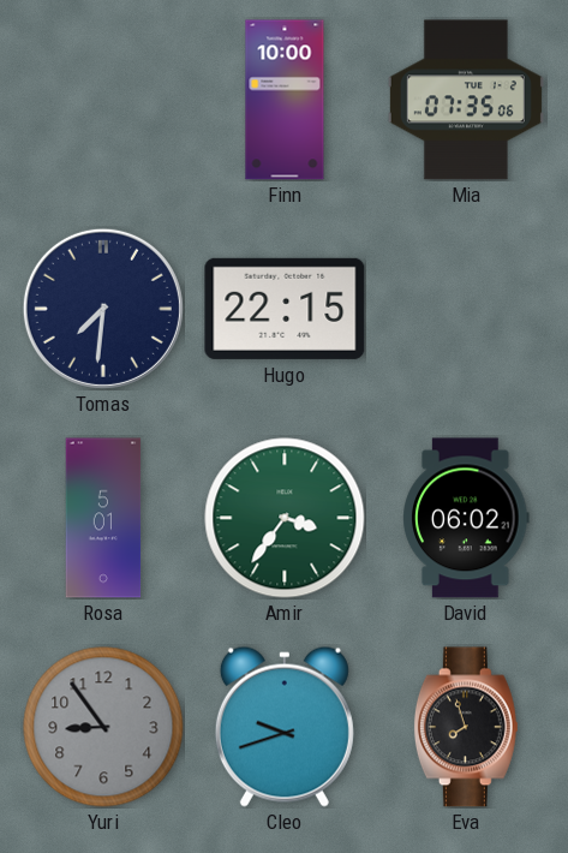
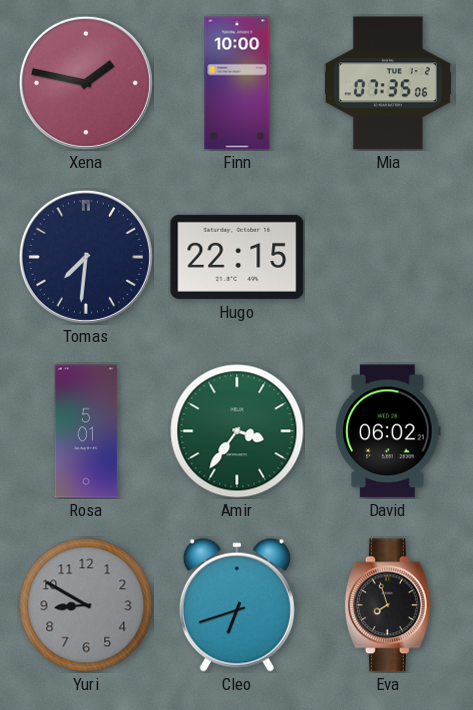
Xena: none -> 1:47
Yuri: 8:54 -> 8:50
Cleo: 9:42 -> 6:42
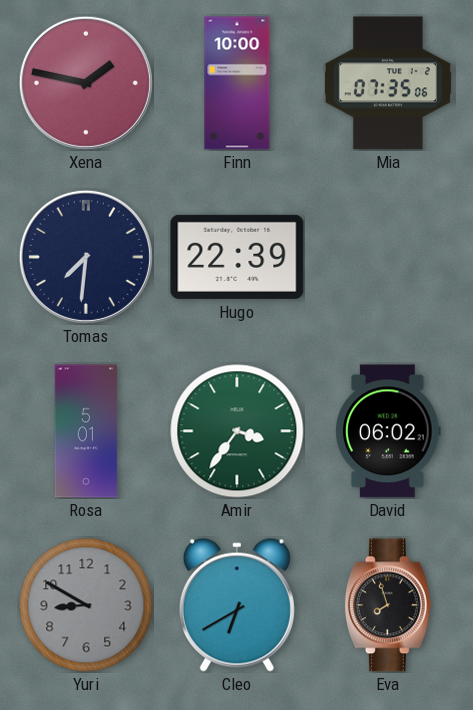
Hugo: 22:15 -> 22:39
Cleo: 6:42 -> 6:40
